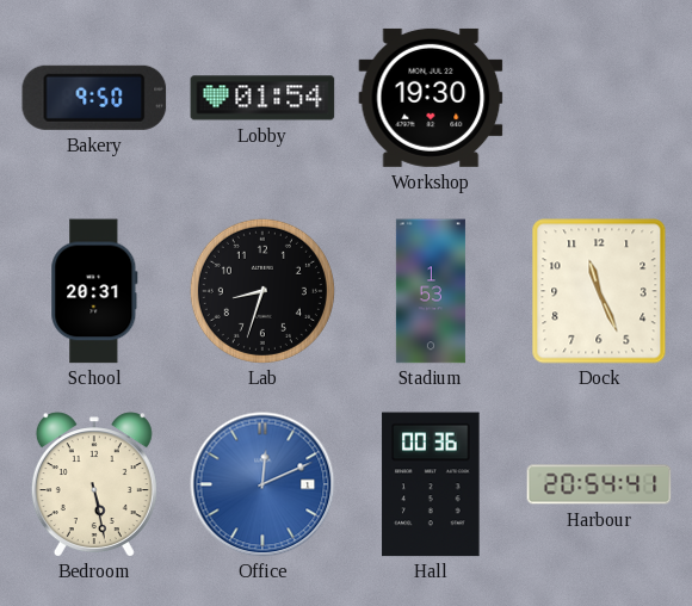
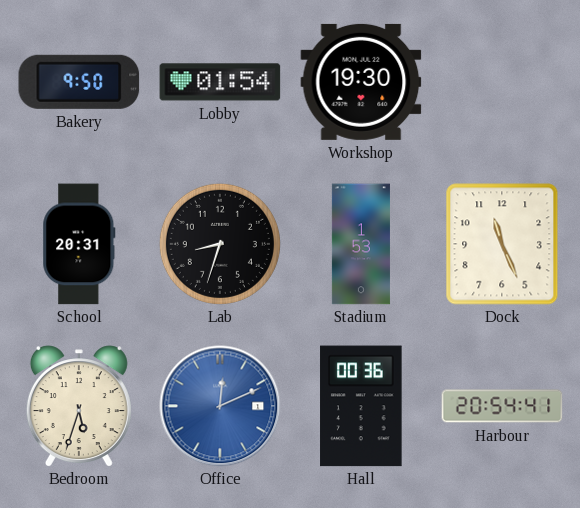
Bedroom: 5:28 -> 5:33
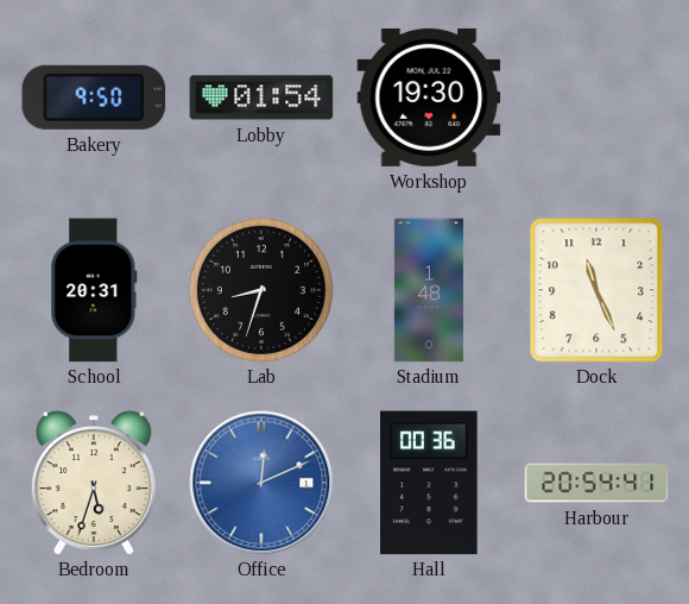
Stadium: 1:53 -> 1:48
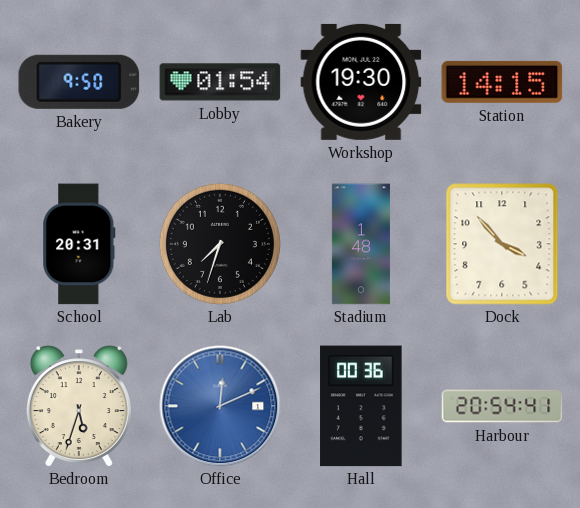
Station: none -> 14:15
Lab: 8:33 -> 7:33
Dock: 11:26 -> 3:53
